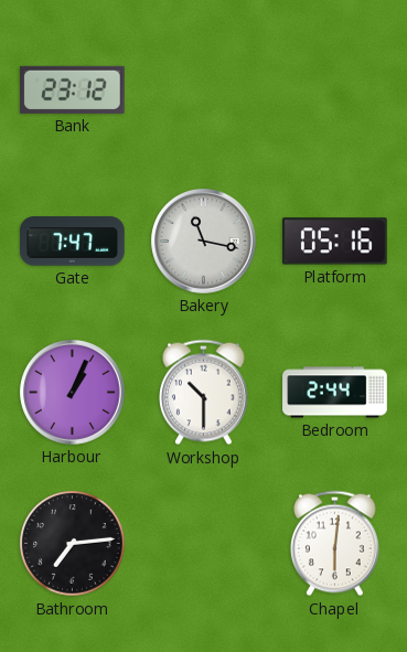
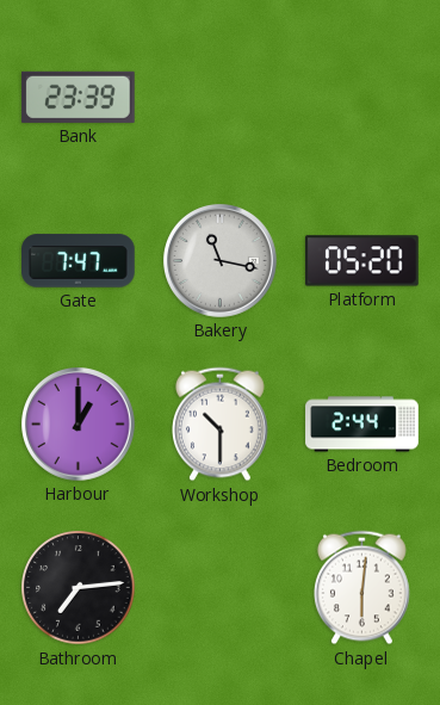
Bank: 23:12 -> 23:39
Platform: 05:16 -> 05:20
Harbour: 1:04 -> 1:00
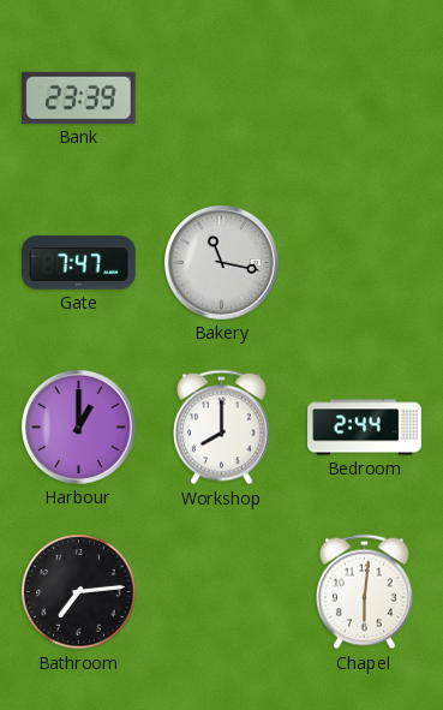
Platform: 05:20 -> none
Workshop: 10:30 -> 8:00
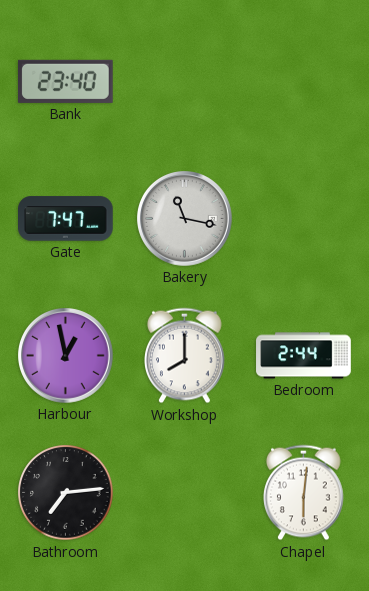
Bank: 23:39 -> 23:40
Harbour: 1:00 -> 12:58
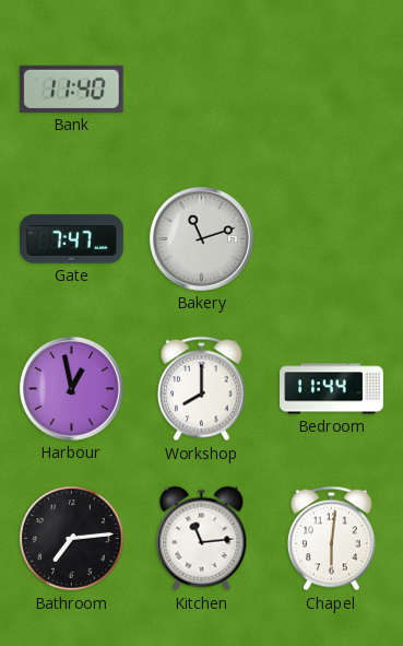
Bank: 23:40 -> 11:40
Bakery: 11:17 -> 11:12
Bedroom: 2:44 -> 11:44
Kitchen: none -> 11:14
